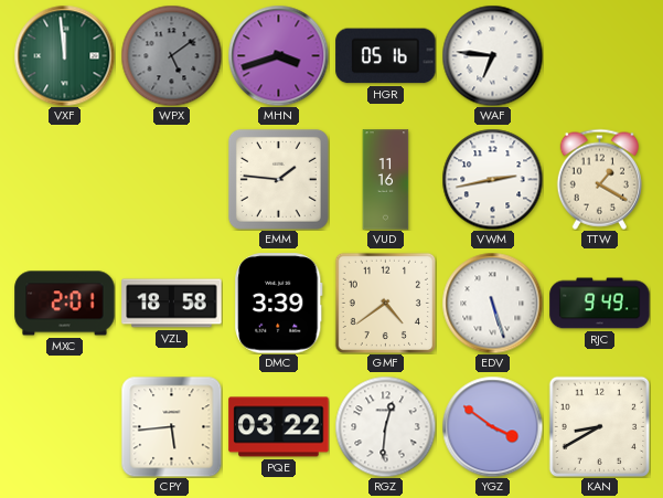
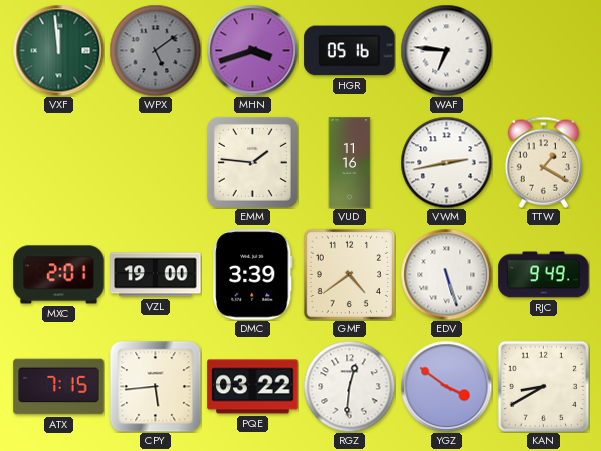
VZL: 18:58 -> 19:00
ATX: none -> 7:15
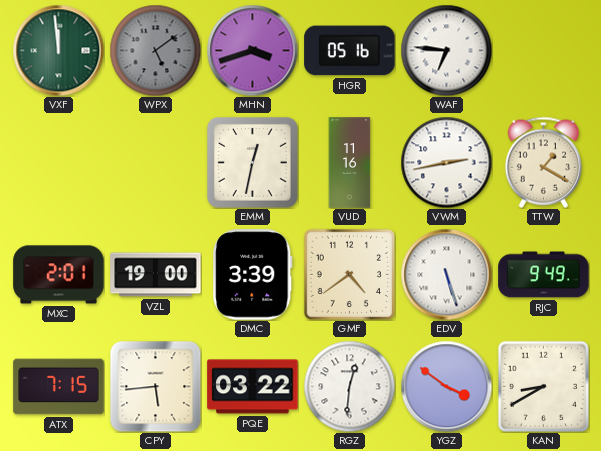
EMM: 1:46 -> 12:32
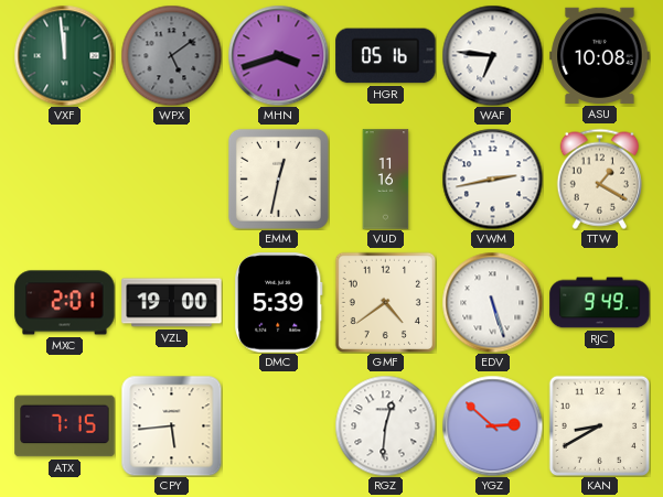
ASU: none -> 10:08
DMC: 3:39 -> 5:39
PQE: 03:22 -> none
YGZ: 3:51 -> 2:52
